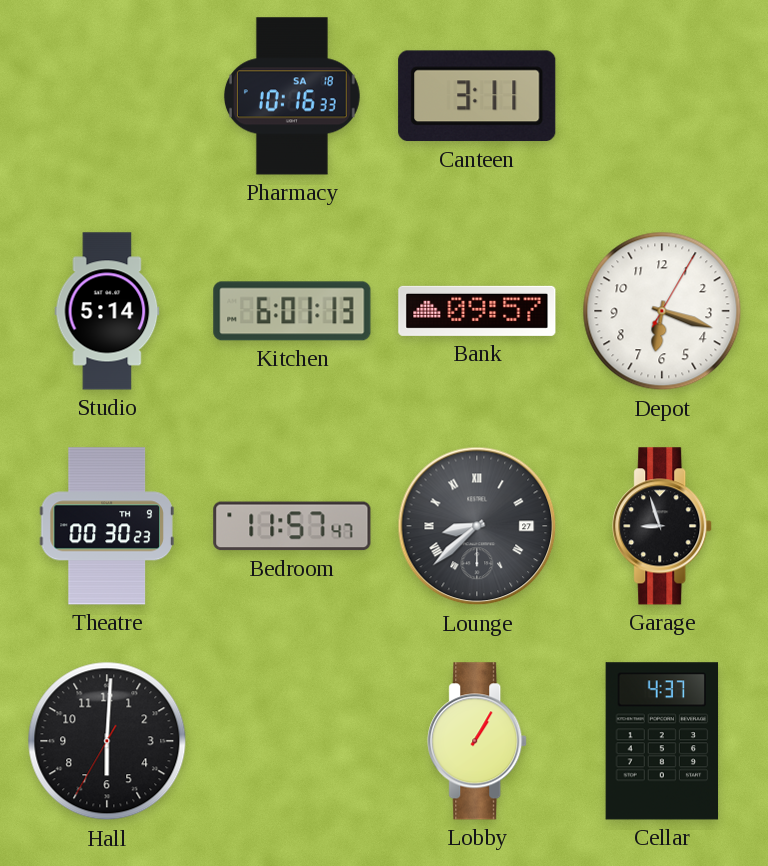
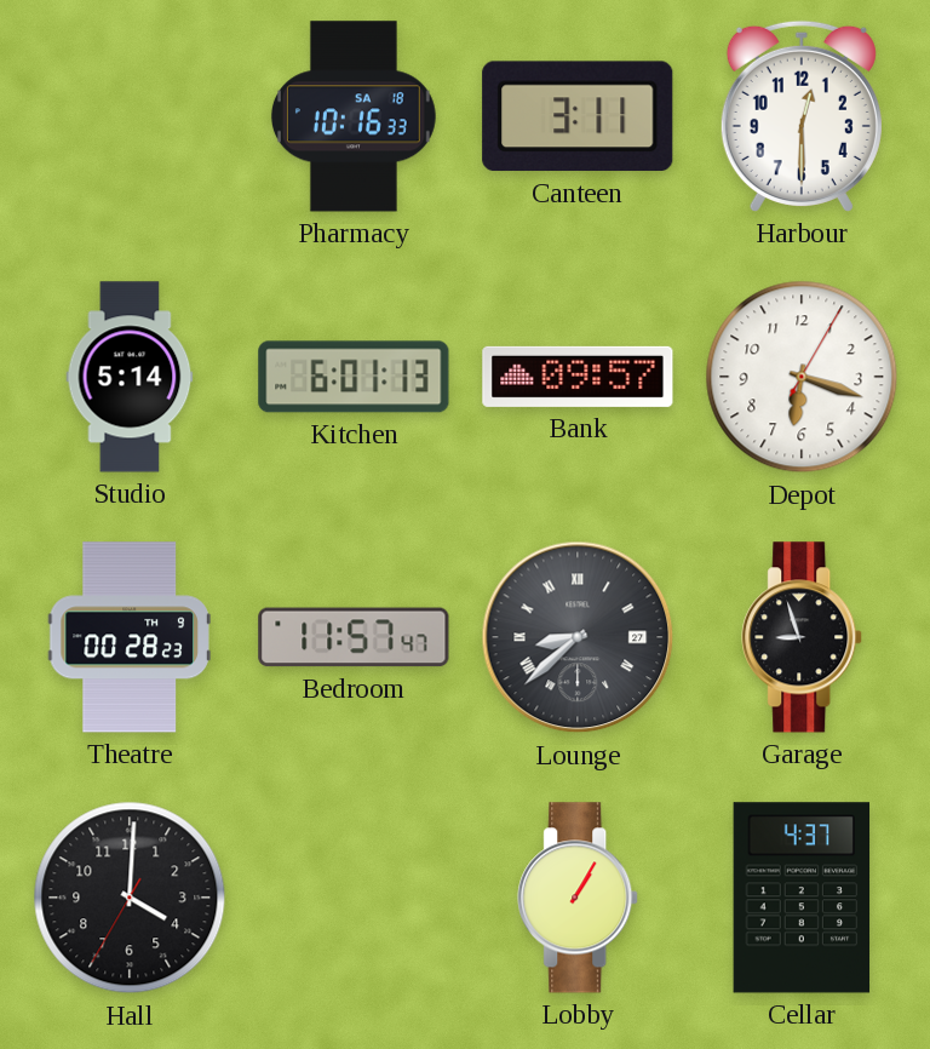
Harbour: none -> 12:30
Theatre: 00:30 -> 00:28
Hall: 6:00 -> 4:00
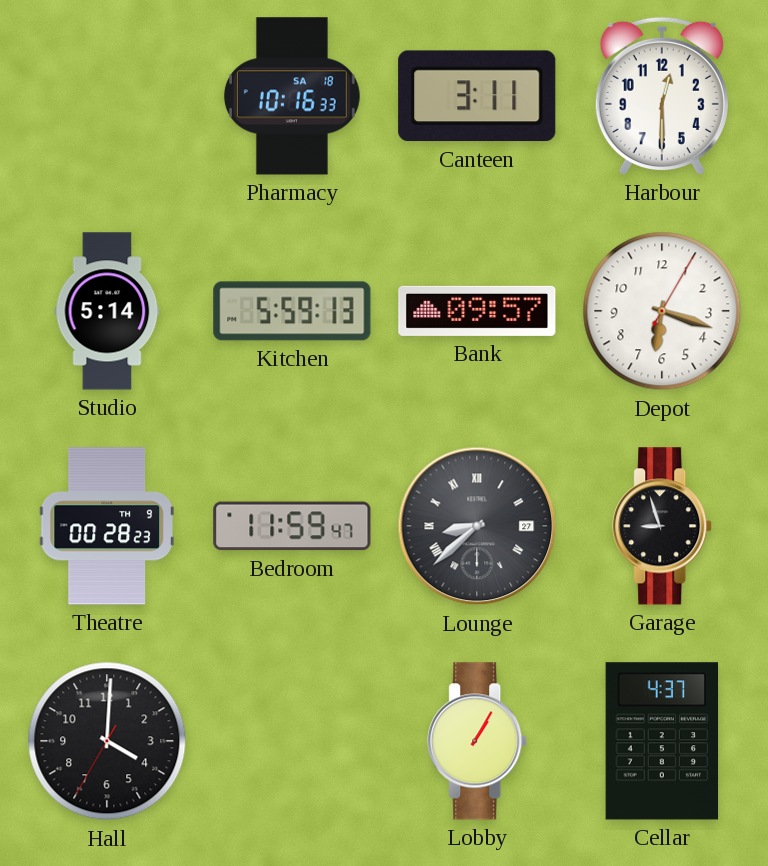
Kitchen: 6:01 -> 5:59
Bedroom: 11:57 -> 11:59
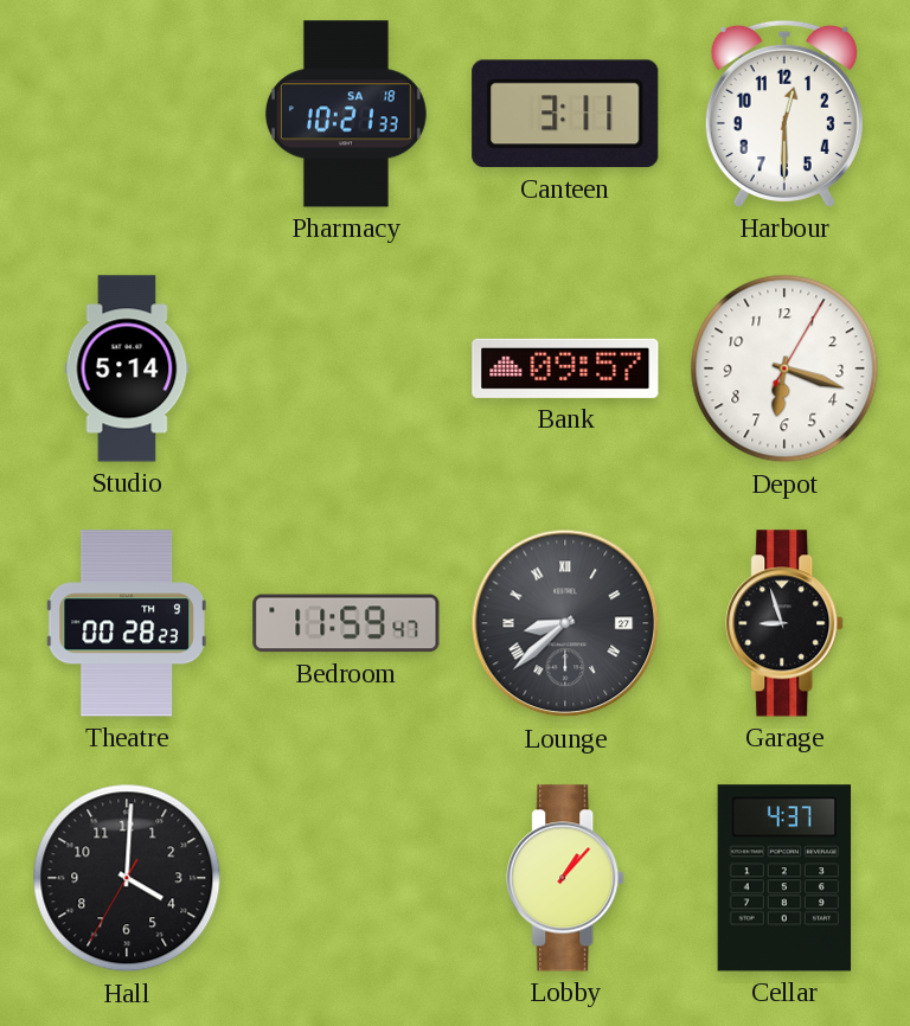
Pharmacy: 10:16 -> 10:21
Kitchen: 5:59 -> none
Lobby: 1:05 -> 1:07
